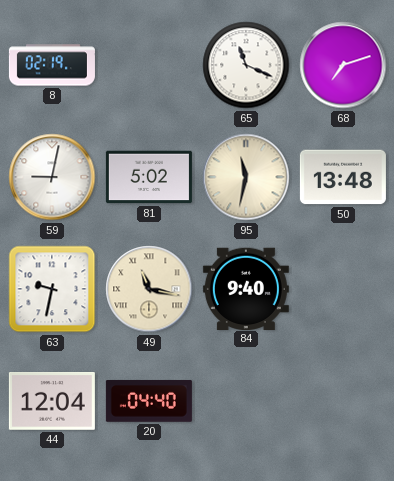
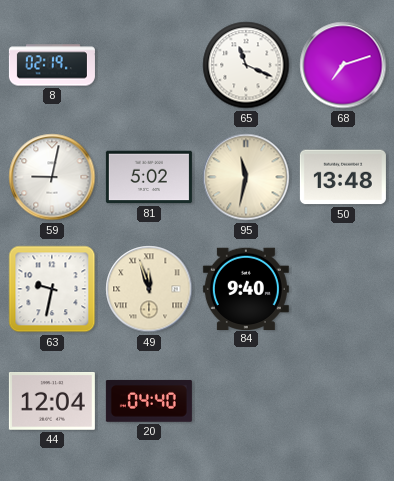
49: 11:17 -> 11:57
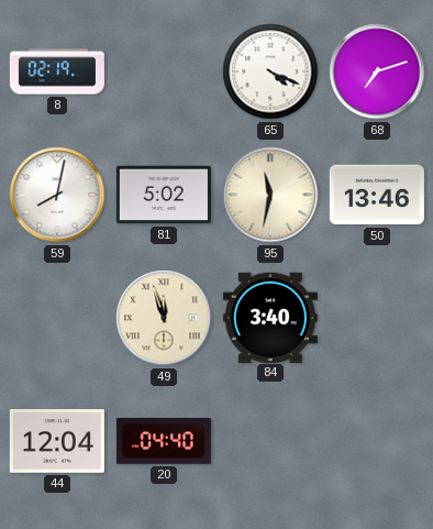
65: 11:19 -> 4:19
59: 9:02 -> 8:02
50: 13:48 -> 13:46
63: 9:32 -> none
84: 9:40 -> 3:40
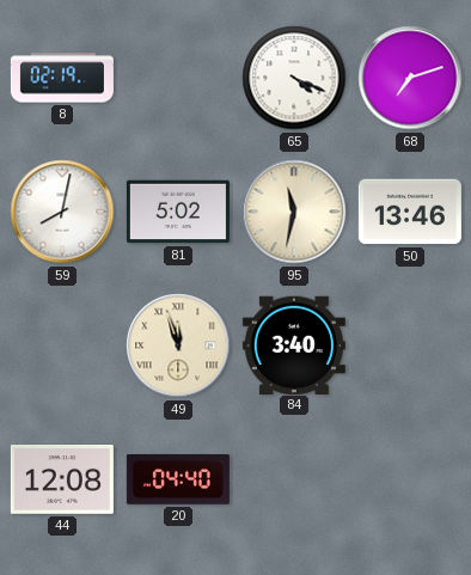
44: 12:04 -> 12:08
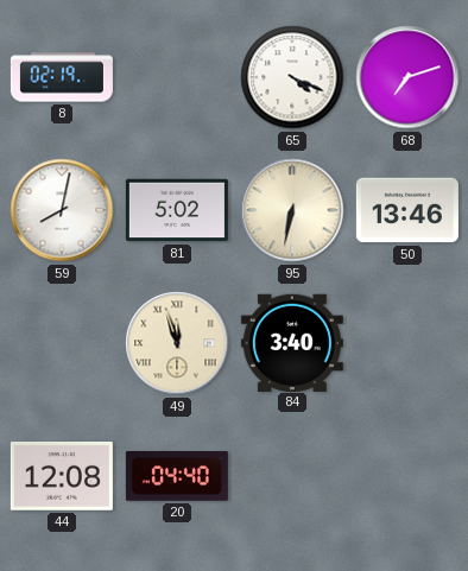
95: 11:32 -> 6:32
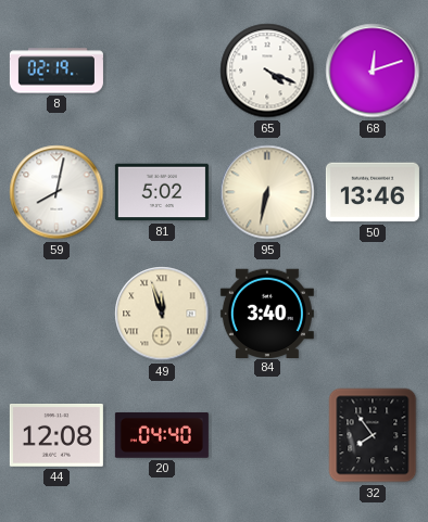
68: 7:12 -> 12:12
32: none -> 7:54
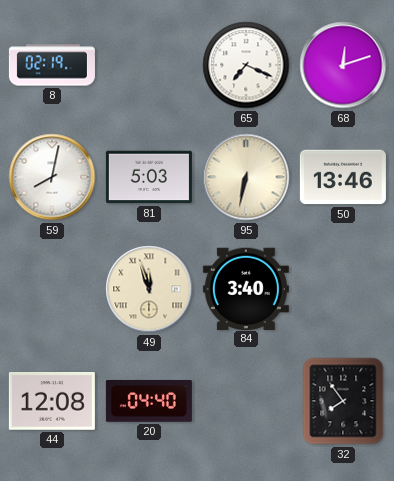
65: 4:19 -> 7:19
81: 5:02 -> 5:03
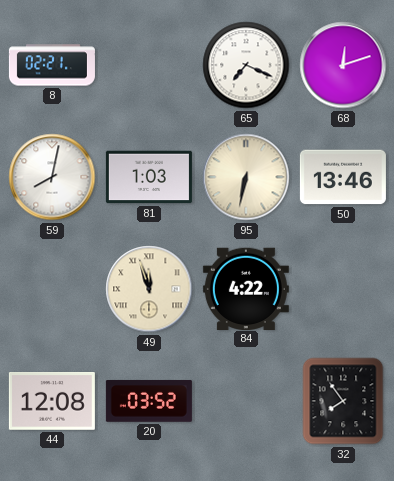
8: 02:19 -> 02:21
81: 5:03 -> 1:03
84: 3:40 -> 4:22
20: 04:40 -> 03:52
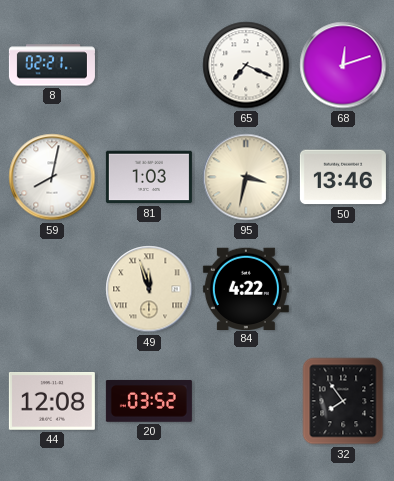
95: 6:32 -> 3:32
